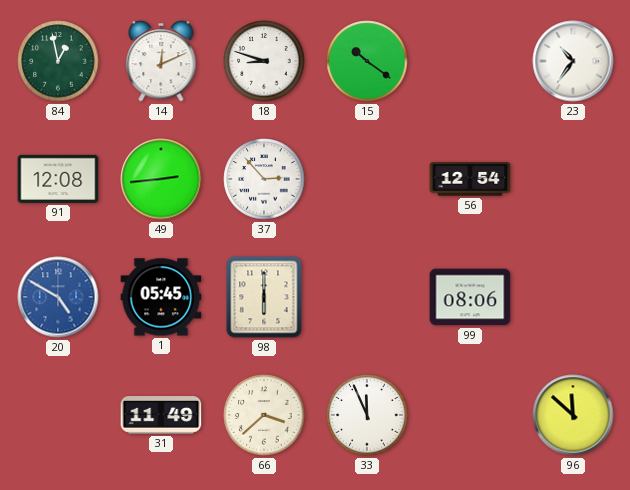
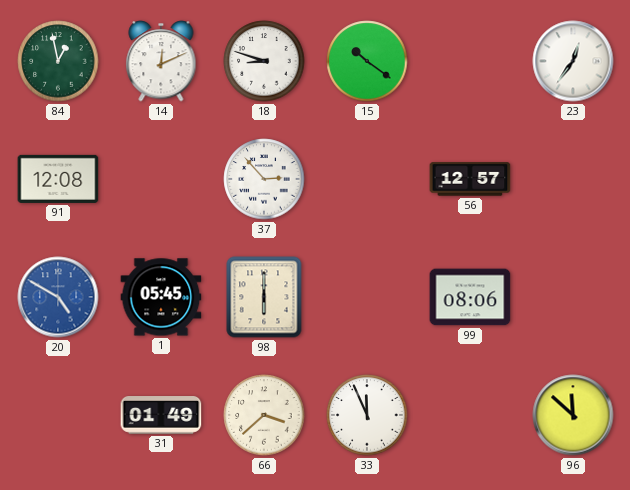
23: 10:36 -> 12:36
49: 2:44 -> none
56: 12:54 -> 12:57
31: 11:49 -> 01:49
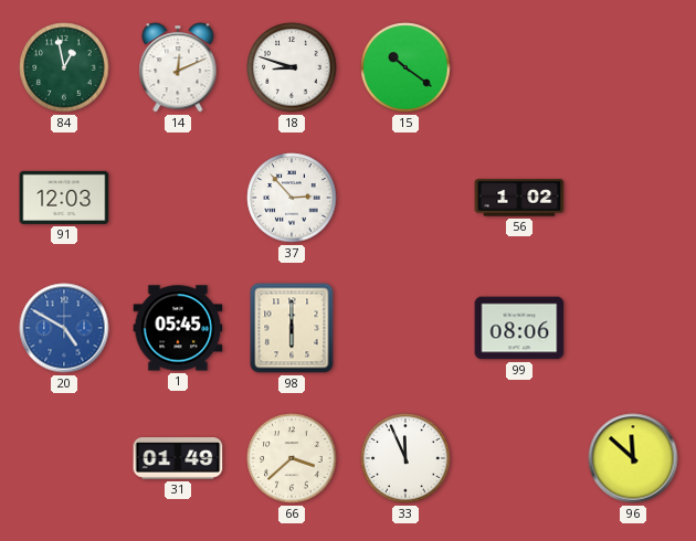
23: 12:36 -> none
91: 12:08 -> 12:03
56: 12:57 -> 1:02
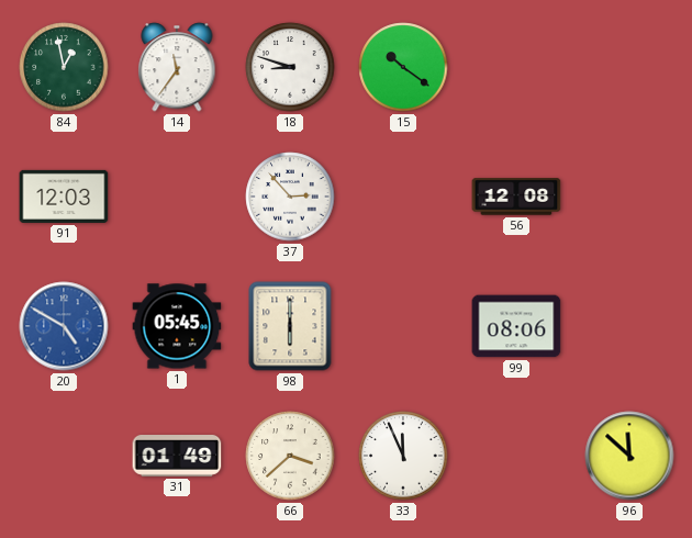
14: 12:11 -> 11:36
56: 1:02 -> 12:08
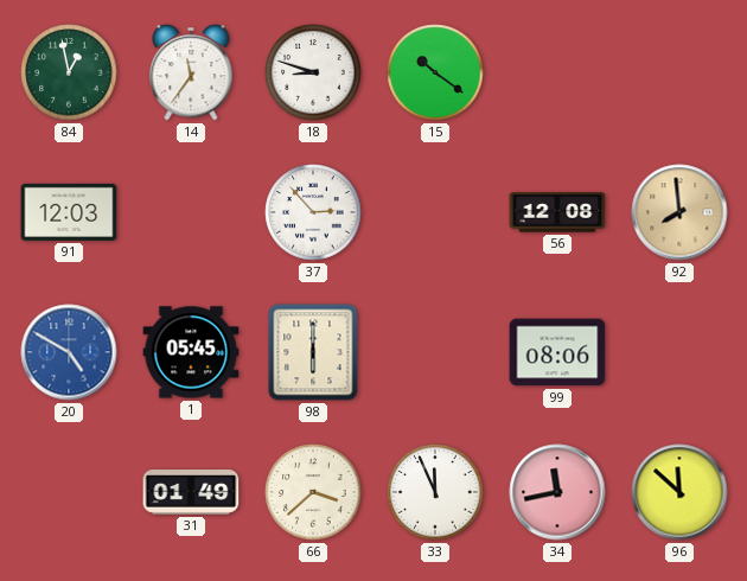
92: none -> 7:59
34: none -> 11:43
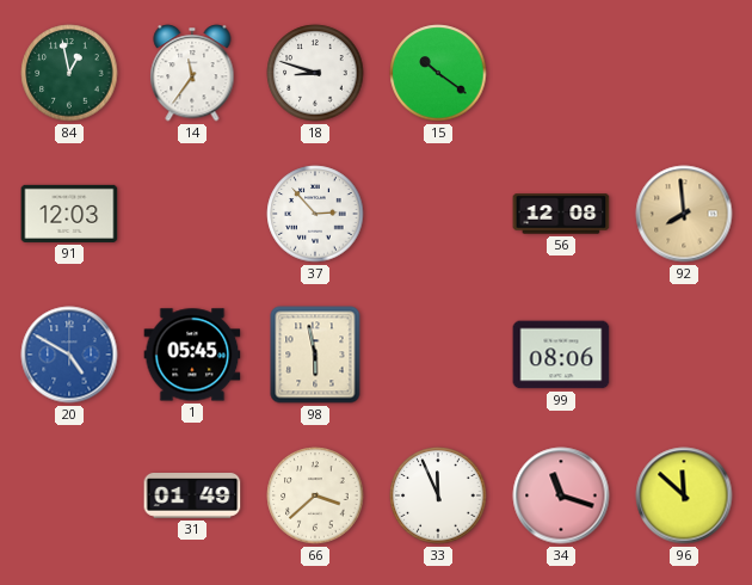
98: 6:00 -> 5:58
34: 11:43 -> 11:18
